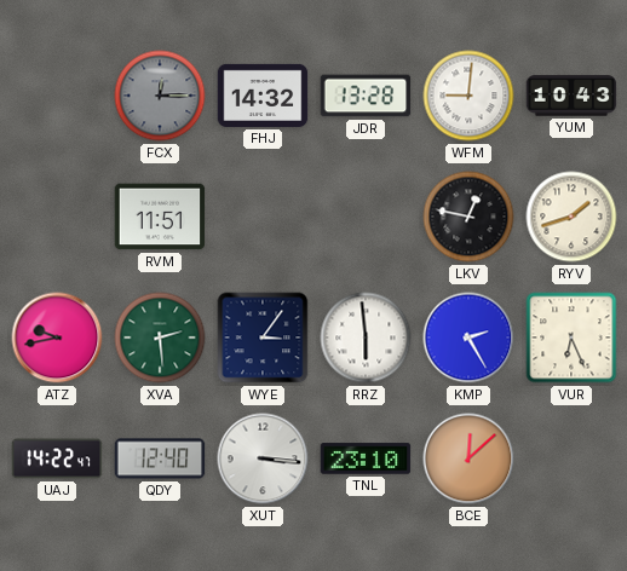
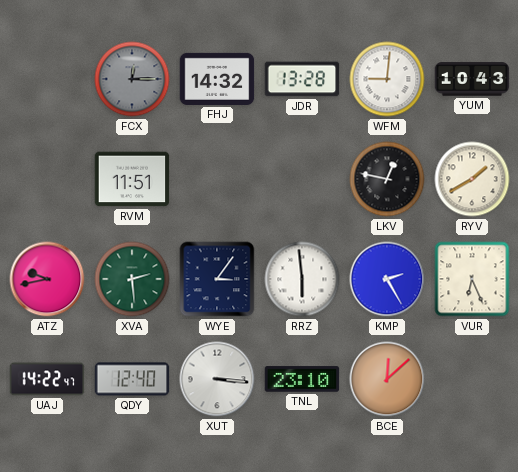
RYV: 1:42 -> 1:40
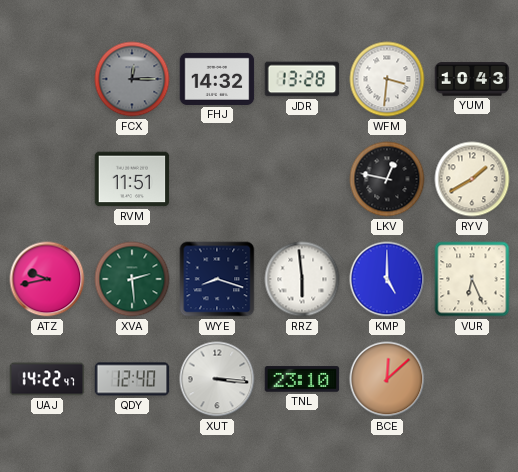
WFM: 9:01 -> 3:31
WYE: 3:06 -> 8:18
KMP: 2:25 -> 5:00
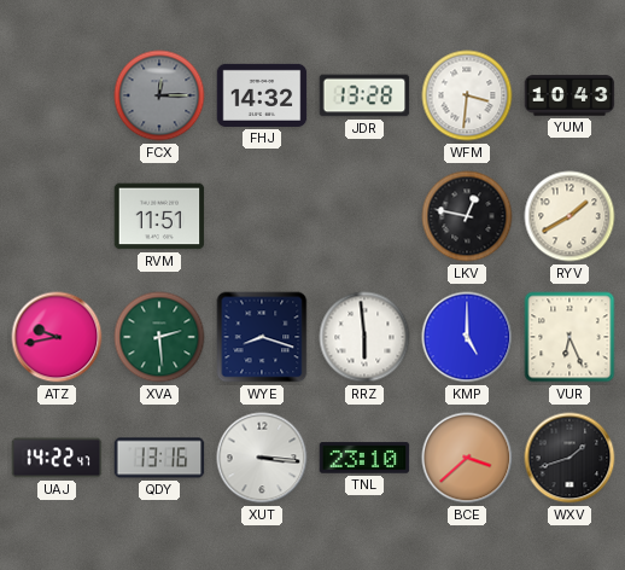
QDY: 12:40 -> 13:16
BCE: 12:08 -> 3:38
WXV: none -> 1:42
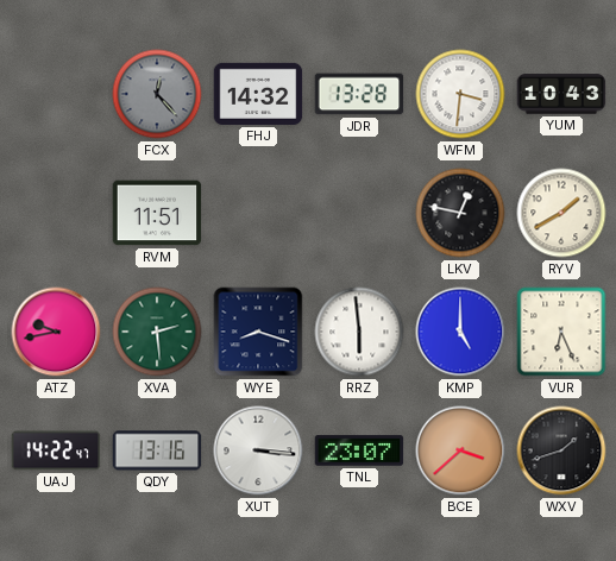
FCX: 12:15 -> 12:23
TNL: 23:10 -> 23:07
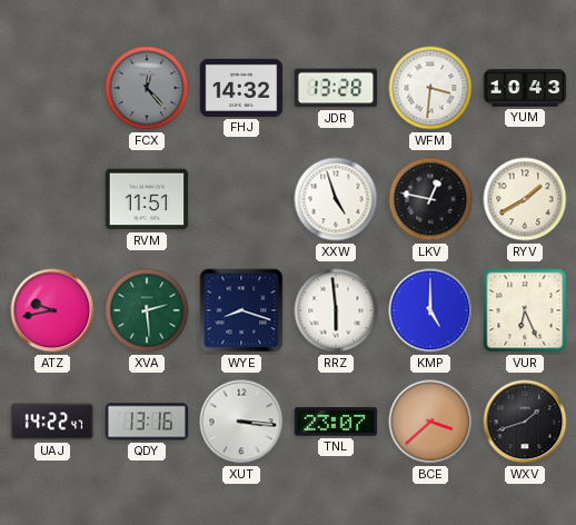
XXW: none -> 4:57
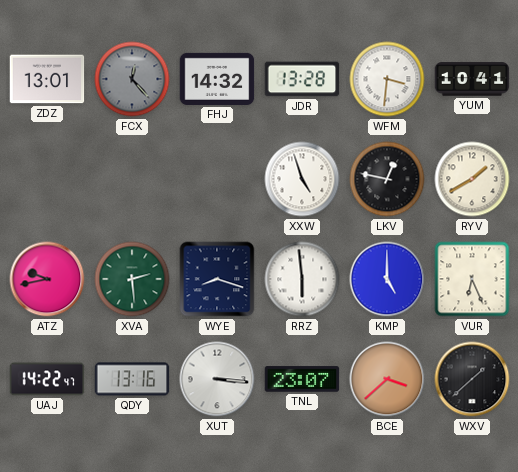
ZDZ: none -> 13:01
YUM: 10:43 -> 10:41
RVM: 11:51 -> none
WXV: 1:42 -> 1:38
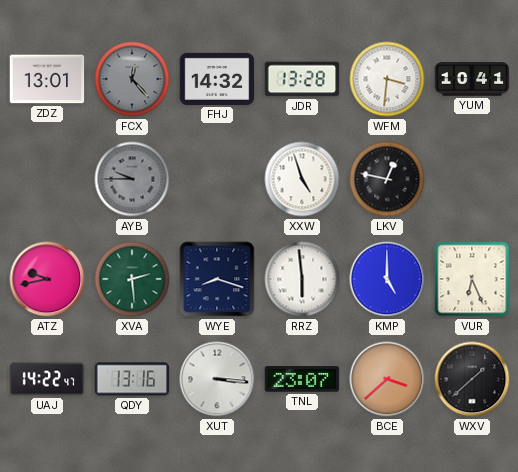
AYB: none -> 9:45
RYV: 1:40 -> none
